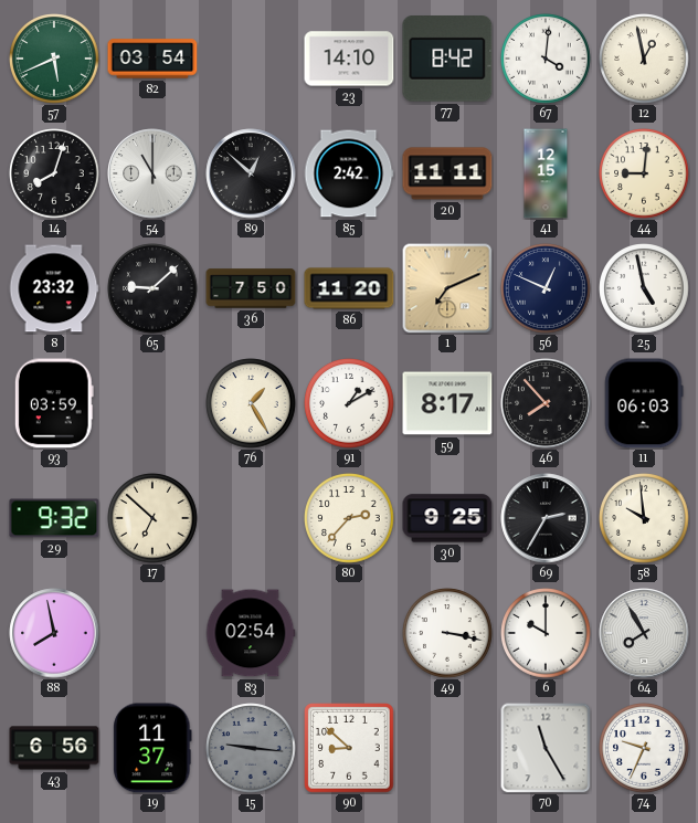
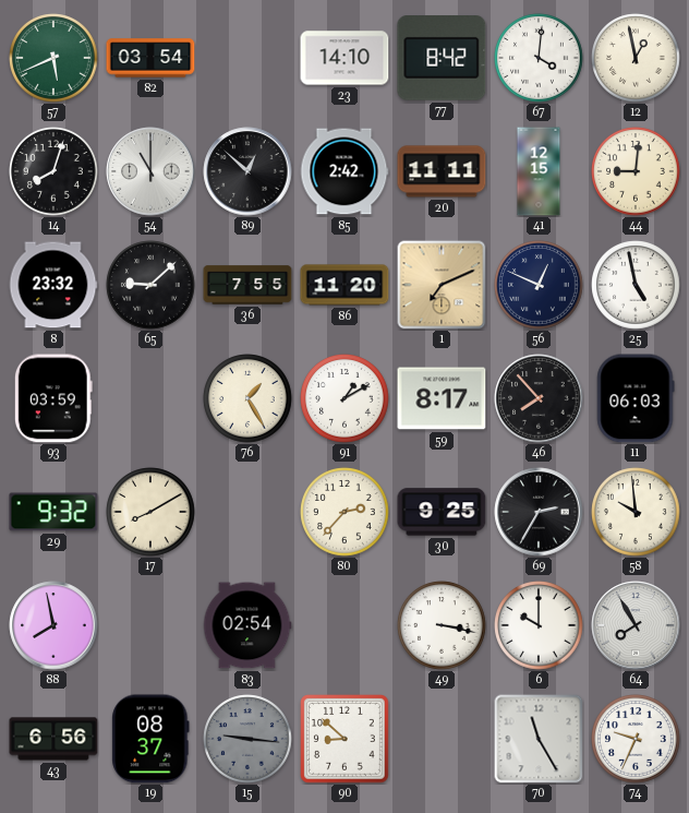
36: 7:50 -> 7:55
17: 6:52 -> 8:10
19: 11:37 -> 08:37
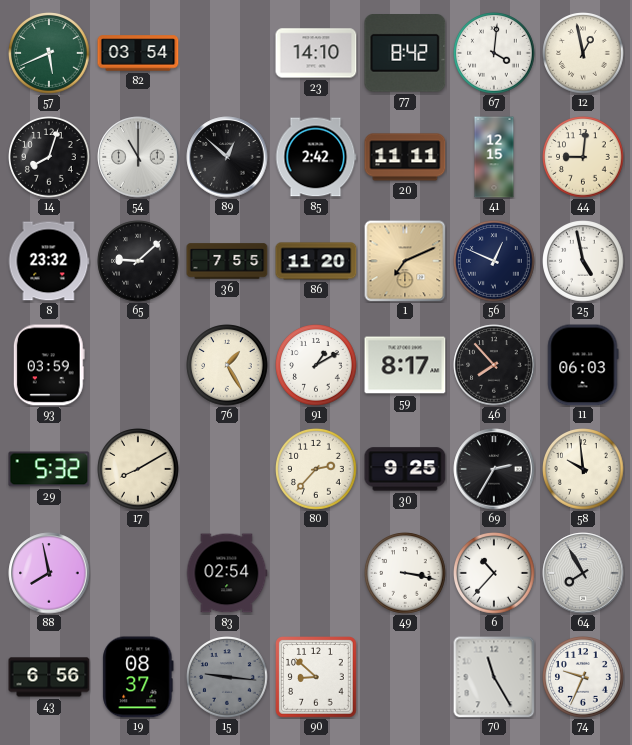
29: 9:32 -> 5:32
6: 10:00 -> 10:37
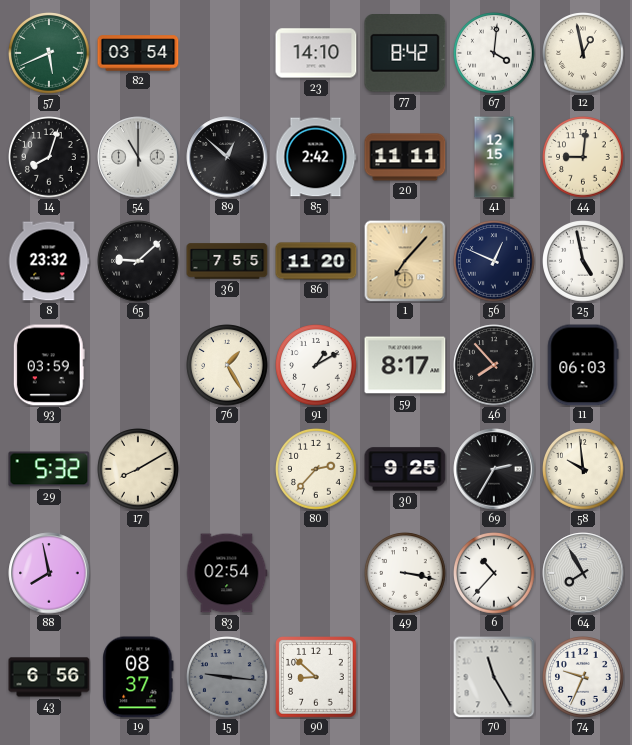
1: 7:11 -> 7:07
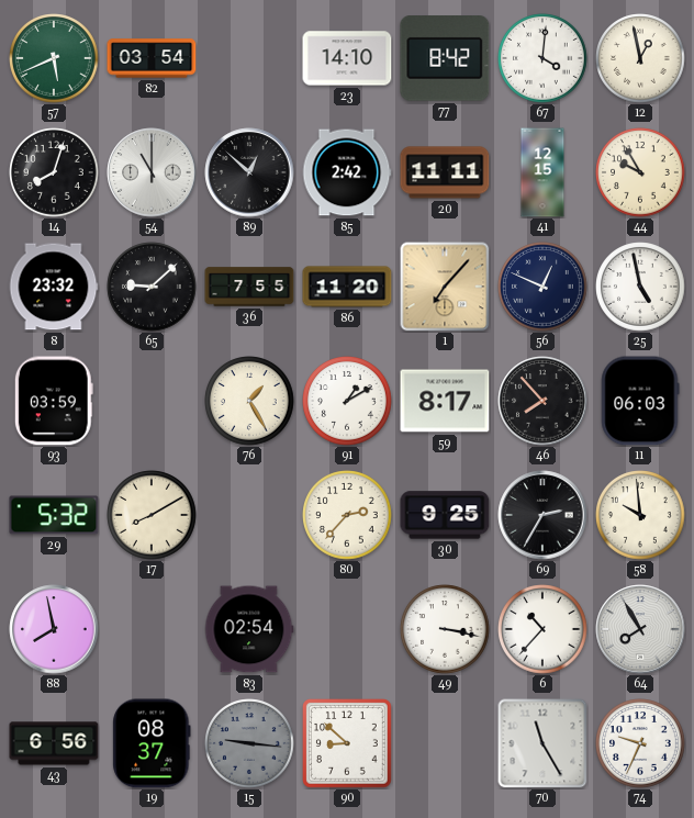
44: 9:01 -> 9:55
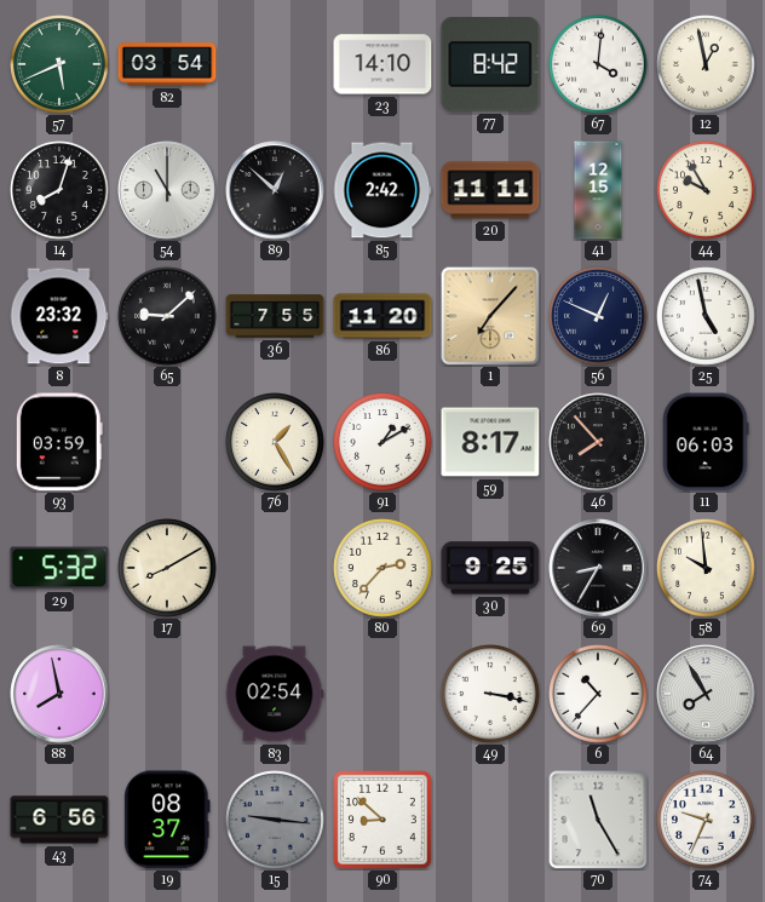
69: 2:35 -> 8:35
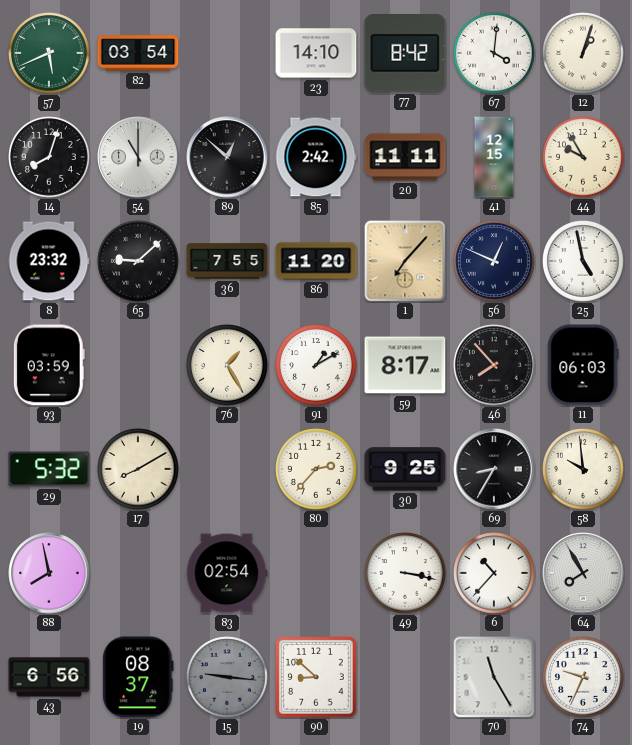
12: 12:58 -> 1:03
